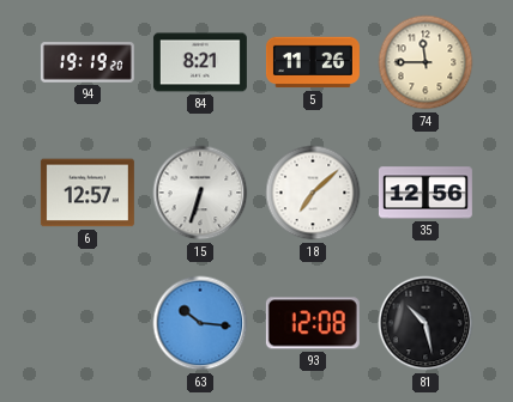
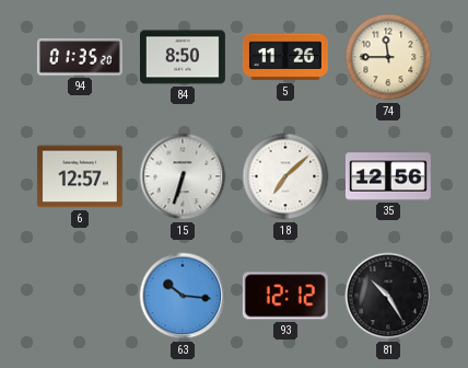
94: 19:19 -> 01:35
84: 8:21 -> 8:50
93: 12:08 -> 12:12
81: 10:28 -> 10:25
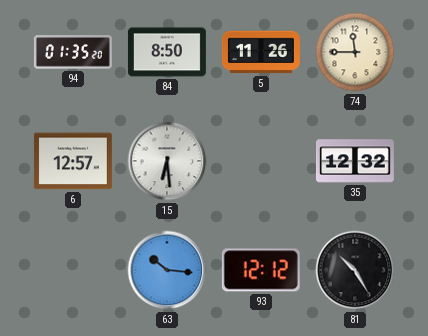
15: 6:33 -> 6:29
18: 7:08 -> none
35: 12:56 -> 12:32
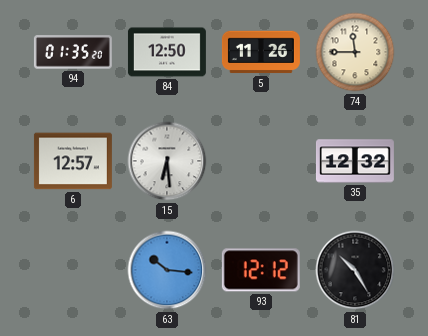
84: 8:50 -> 12:50
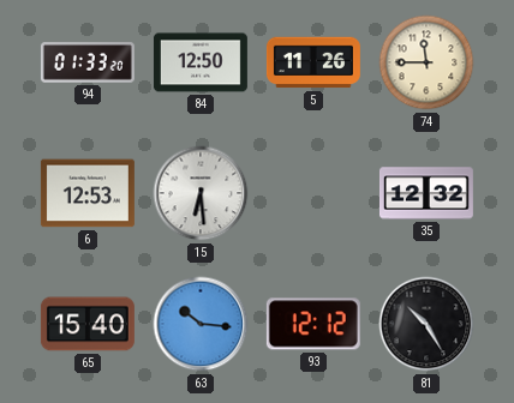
94: 01:35 -> 01:33
6: 12:57 -> 12:53
65: none -> 15:40
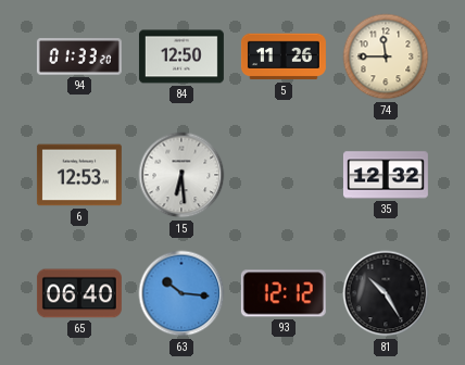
65: 15:40 -> 06:40
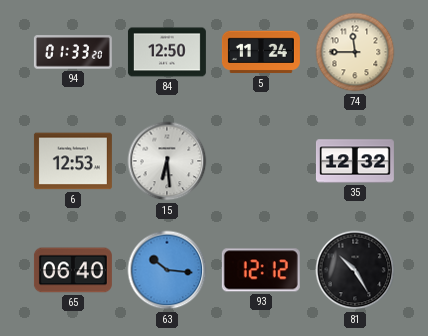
5: 11:26 -> 11:24
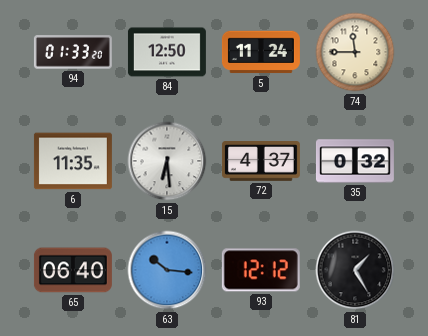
6: 12:53 -> 11:35
72: none -> 4:37
35: 12:32 -> 0:32
81: 10:25 -> 1:25
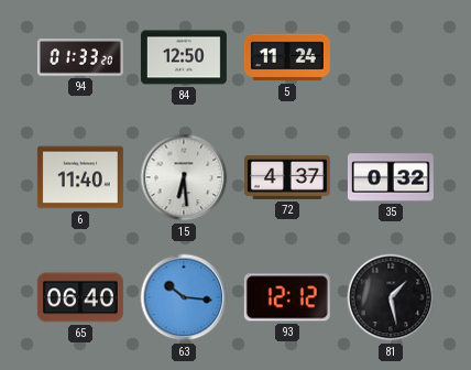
74: 11:45 -> none
6: 11:35 -> 11:40
81: 1:25 -> 1:28
